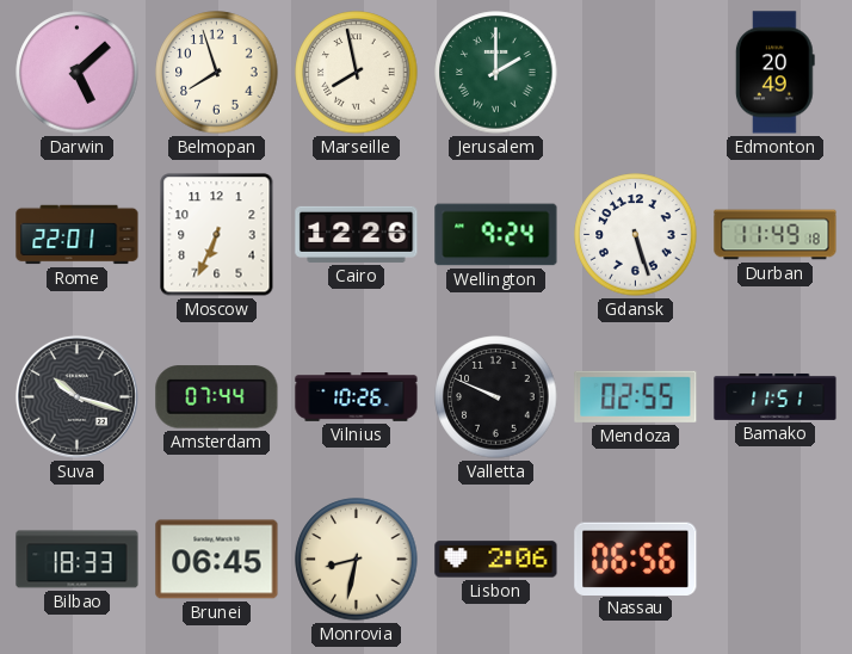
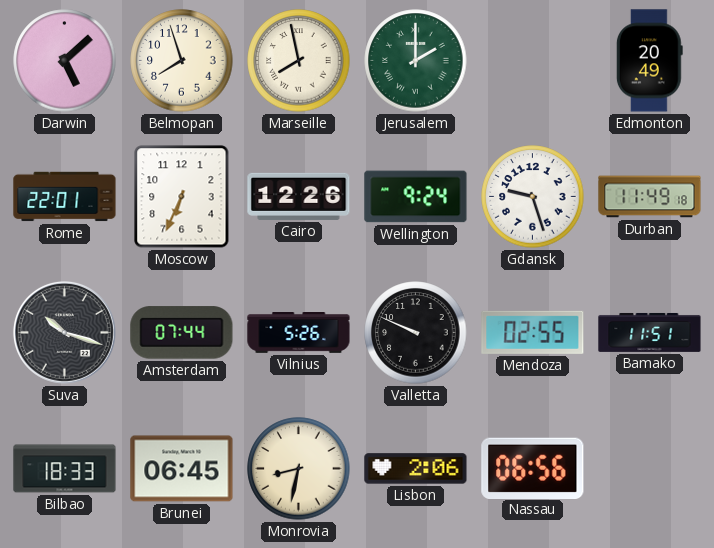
Gdansk: 5:27 -> 9:27
Vilnius: 10:26 -> 5:26
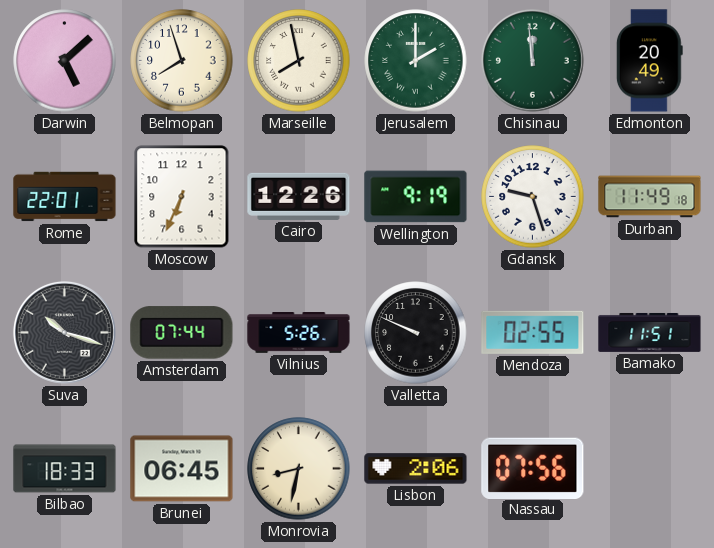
Chisinau: none -> 11:59
Wellington: 9:24 -> 9:19
Nassau: 06:56 -> 07:56
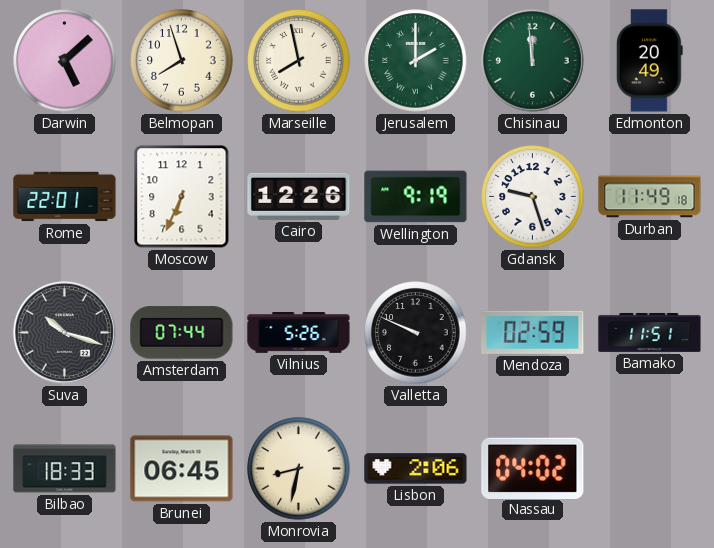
Mendoza: 02:55 -> 02:59
Nassau: 07:56 -> 04:02
